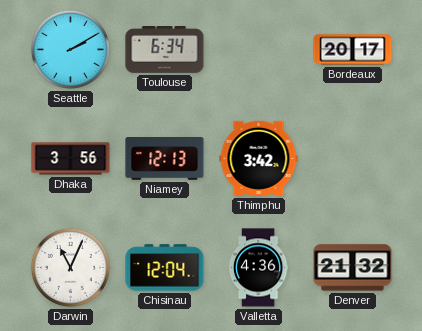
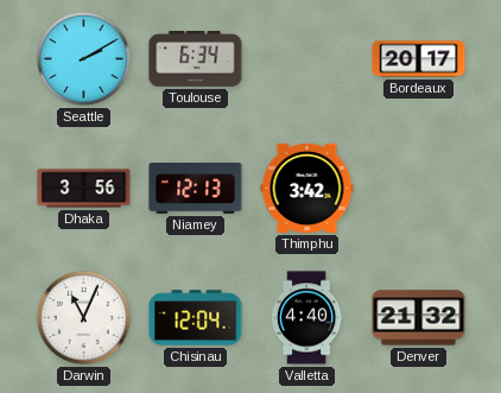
Valletta: 4:36 -> 4:40
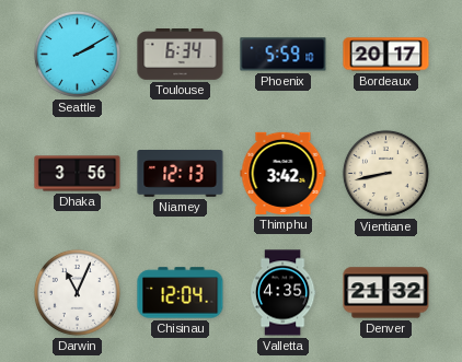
Phoenix: none -> 5:59
Vientiane: none -> 8:43
Valletta: 4:40 -> 4:35
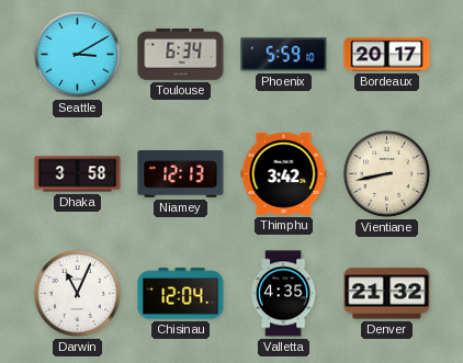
Seattle: 2:10 -> 3:10
Dhaka: 3:56 -> 3:58
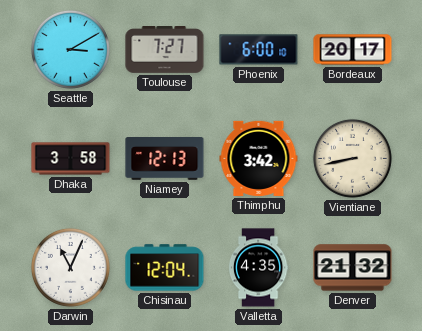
Toulouse: 6:34 -> 7:27
Phoenix: 5:59 -> 6:00
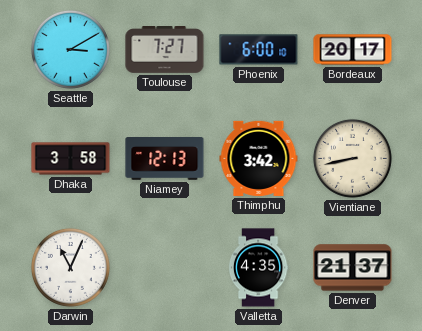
Chisinau: 12:04 -> none
Denver: 21:32 -> 21:37
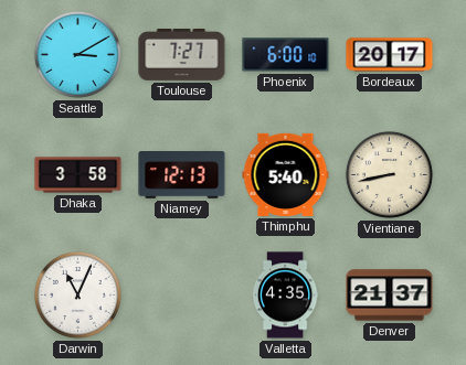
Thimphu: 3:42 -> 5:40
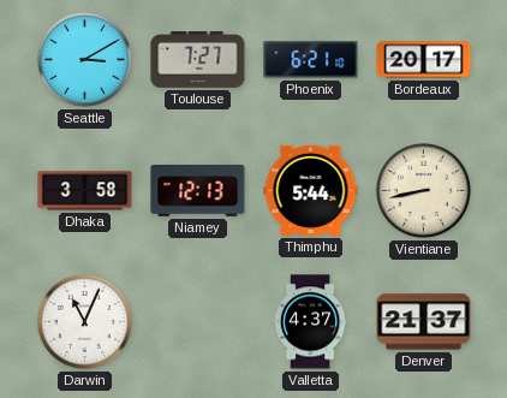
Phoenix: 6:00 -> 6:21
Thimphu: 5:40 -> 5:44
Valletta: 4:35 -> 4:37
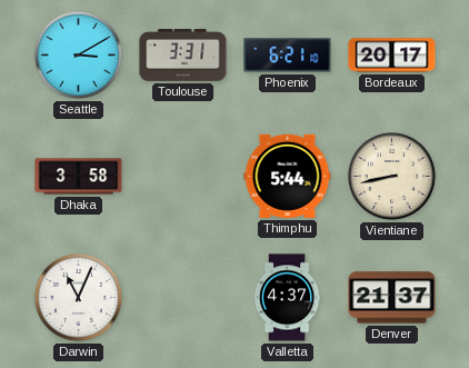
Toulouse: 7:27 -> 3:31
Niamey: 12:13 -> none
